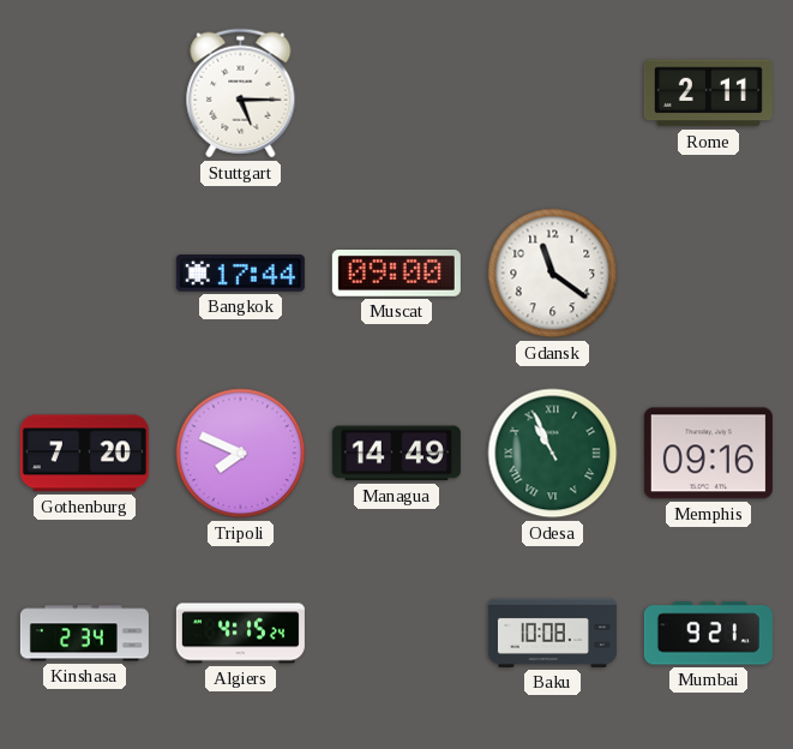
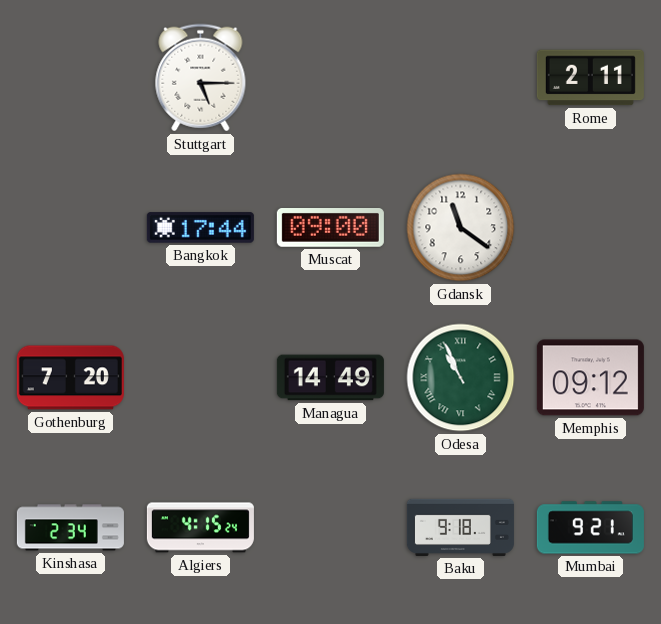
Tripoli: 7:49 -> none
Memphis: 09:16 -> 09:12
Baku: 10:08 -> 9:18
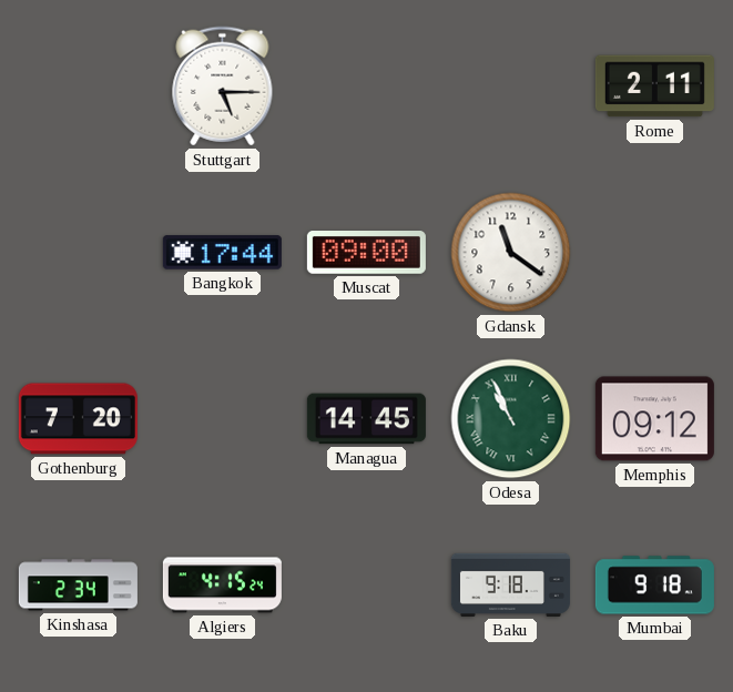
Managua: 14:49 -> 14:45
Mumbai: 9:21 -> 9:18
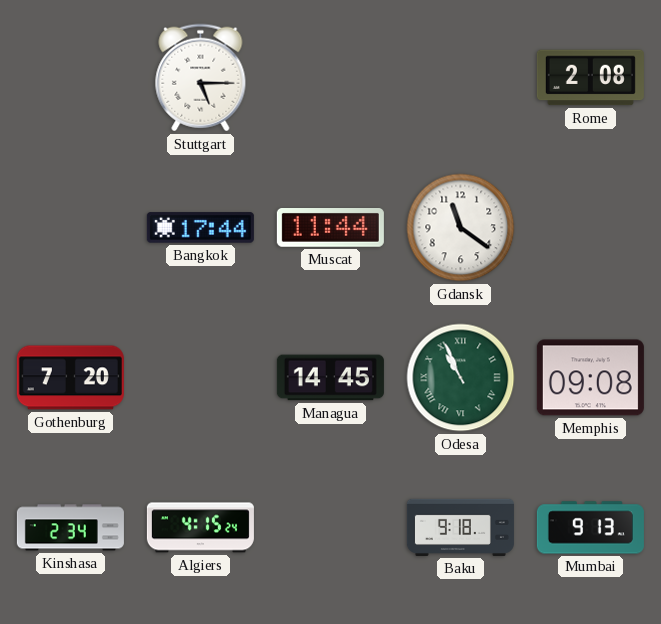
Rome: 2:11 -> 2:08
Muscat: 09:00 -> 11:44
Memphis: 09:12 -> 09:08
Mumbai: 9:18 -> 9:13
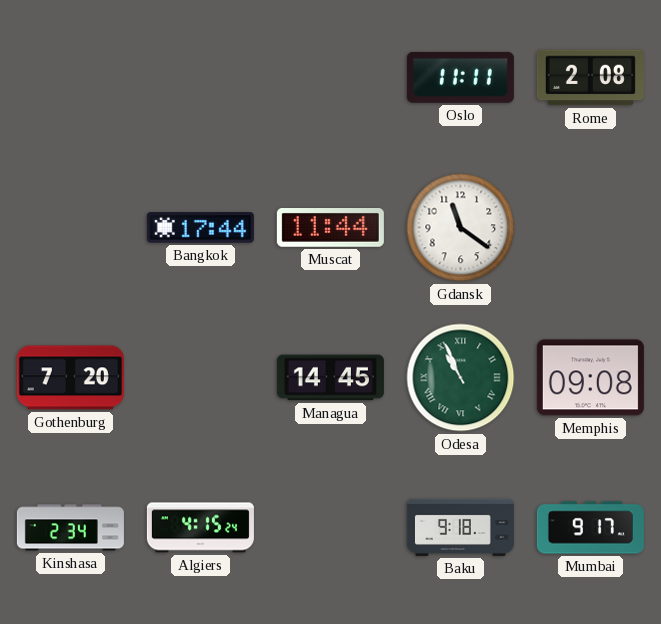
Stuttgart: 5:15 -> none
Oslo: none -> 11:11
Mumbai: 9:13 -> 9:17
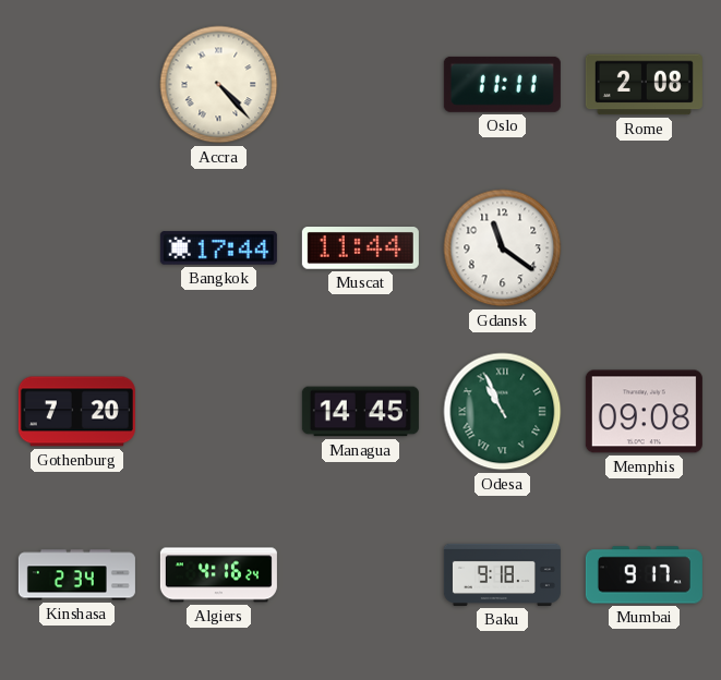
Accra: none -> 4:23
Algiers: 4:15 -> 4:16
